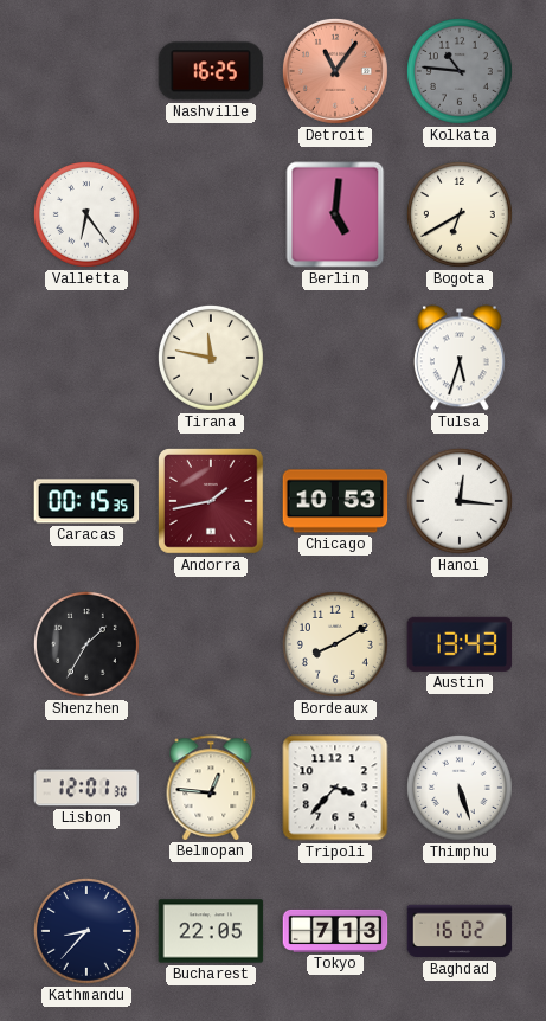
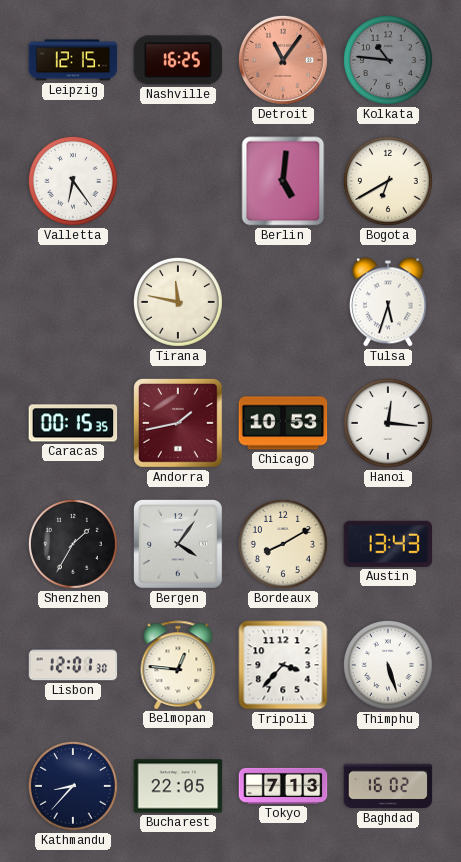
Leipzig: none -> 12:15
Bergen: none -> 4:06
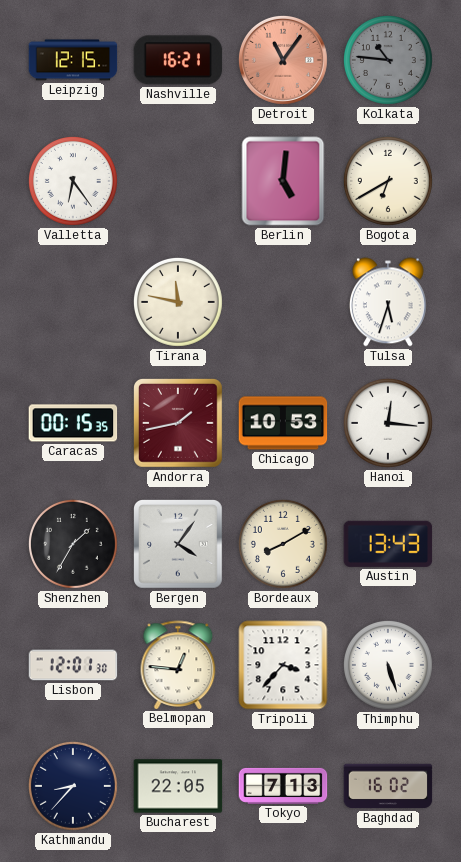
Nashville: 16:25 -> 16:21
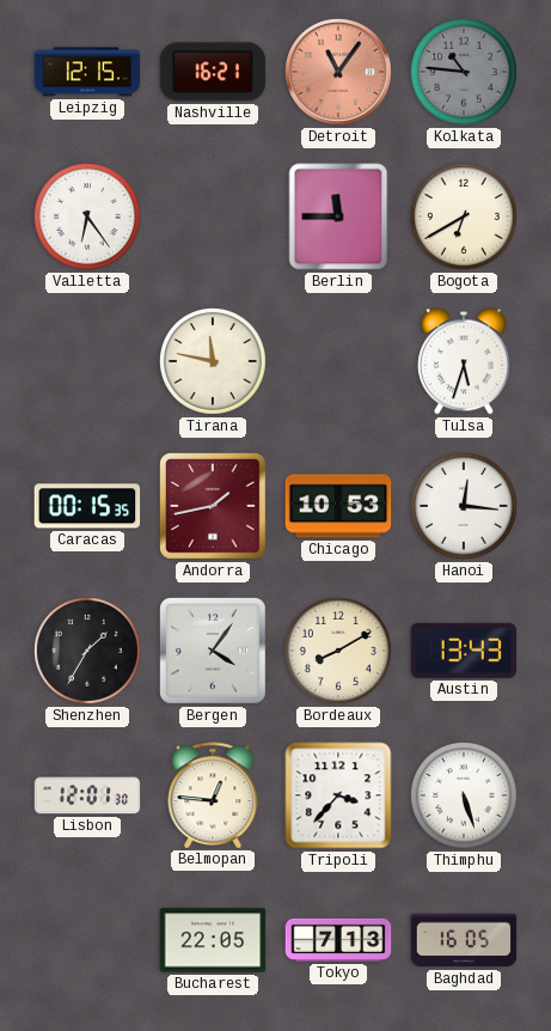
Berlin: 5:01 -> 11:45
Kathmandu: 8:37 -> none
Baghdad: 16:02 -> 16:05
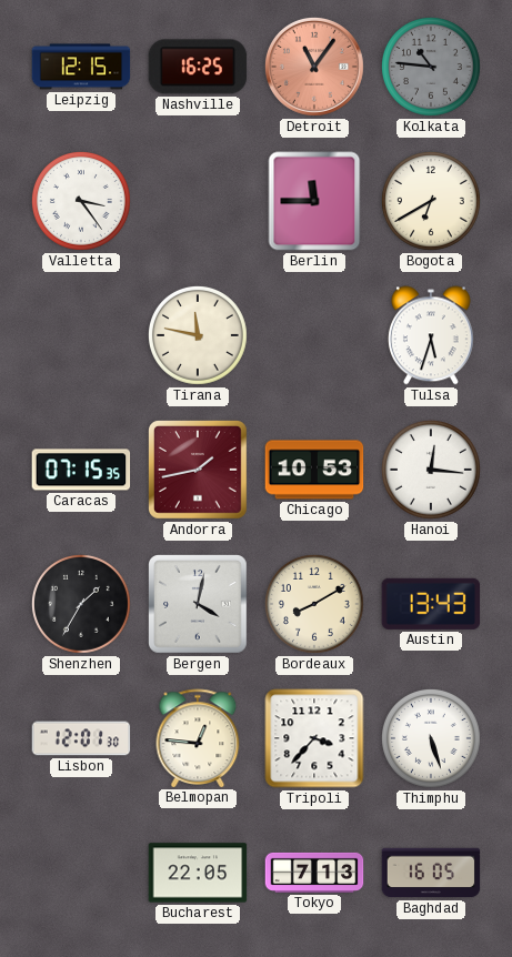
Nashville: 16:21 -> 16:25
Valletta: 6:24 -> 3:24
Caracas: 00:15 -> 07:15
Bergen: 4:06 -> 4:02
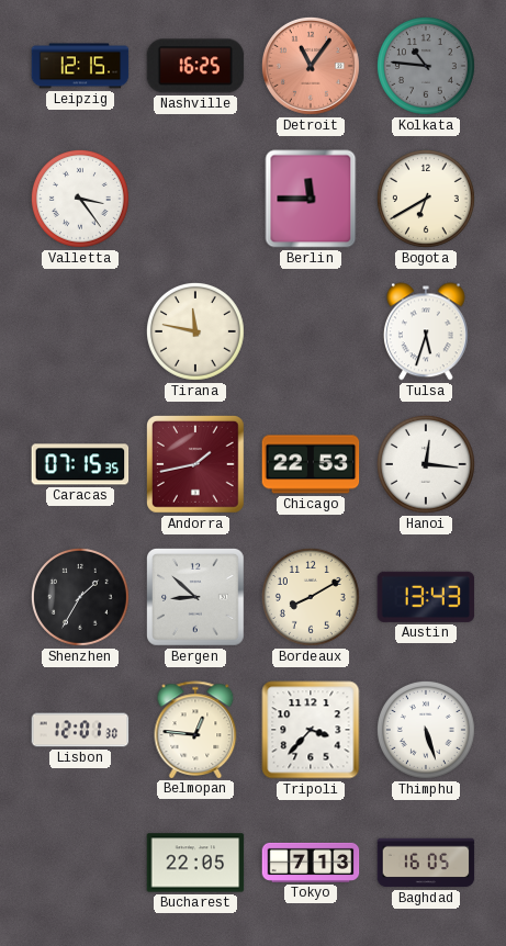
Chicago: 10:53 -> 22:53
Bergen: 4:02 -> 8:52
